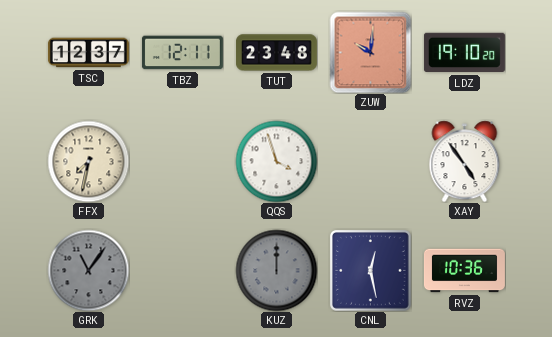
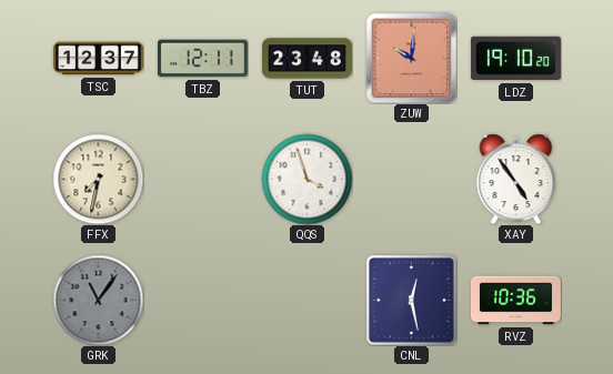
KUZ: 12:00 -> none
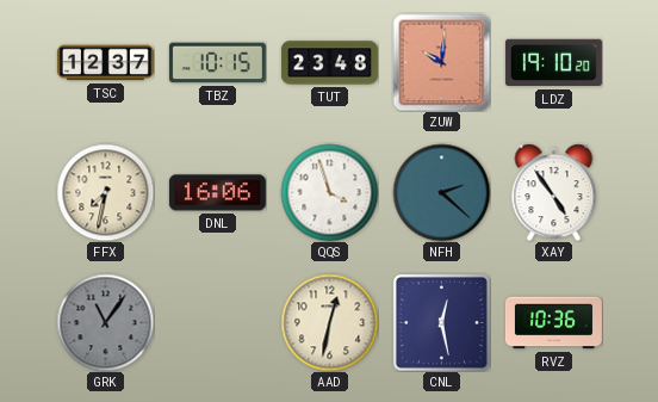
TBZ: 12:11 -> 10:15
DNL: none -> 16:06
NFH: none -> 2:22
AAD: none -> 12:32
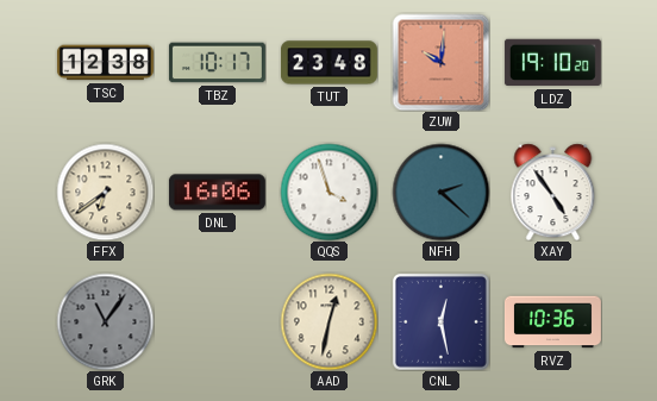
TSC: 12:37 -> 12:38
TBZ: 10:15 -> 10:17
FFX: 7:32 -> 6:39
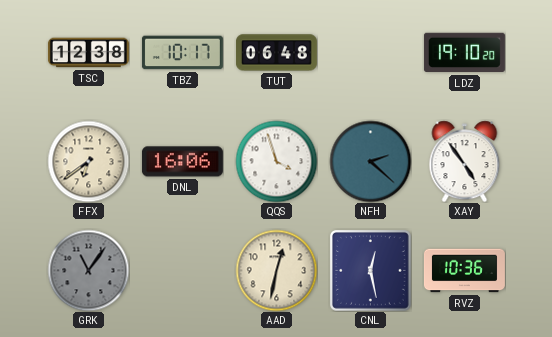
TUT: 23:48 -> 06:48
ZUW: 10:01 -> none
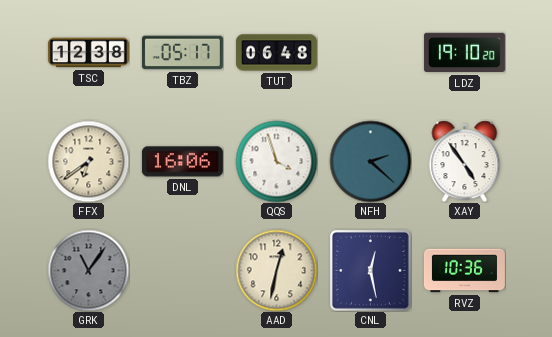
TBZ: 10:17 -> 05:17
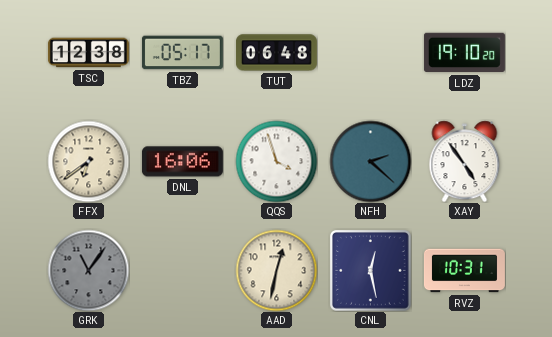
RVZ: 10:36 -> 10:31
